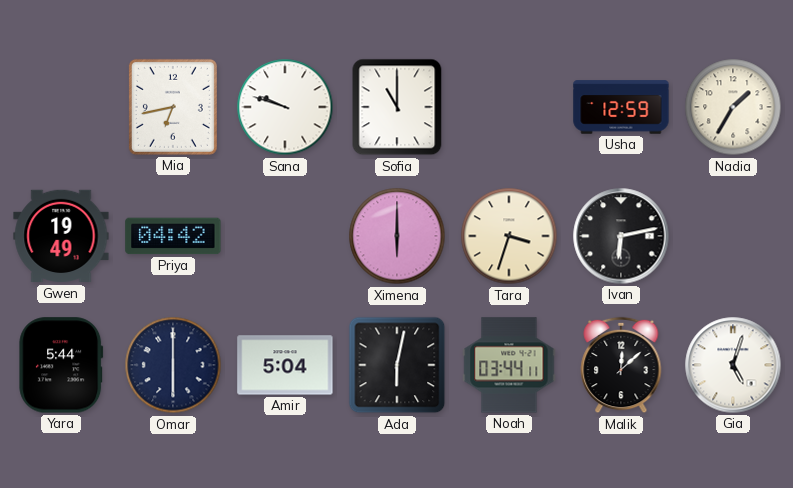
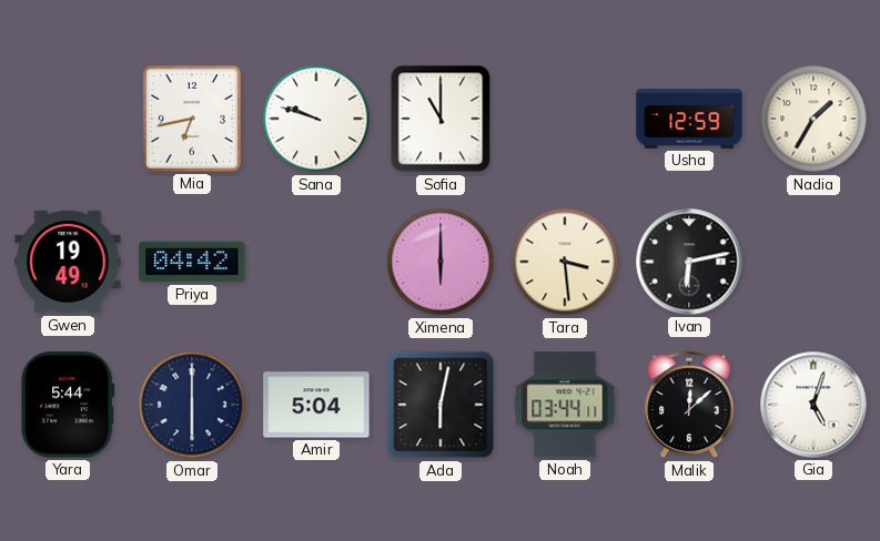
Tara: 3:33 -> 3:29
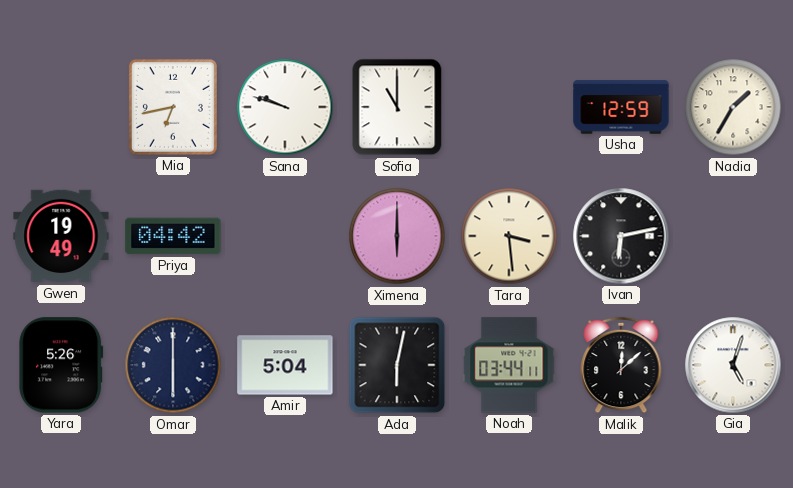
Yara: 5:44 -> 5:26
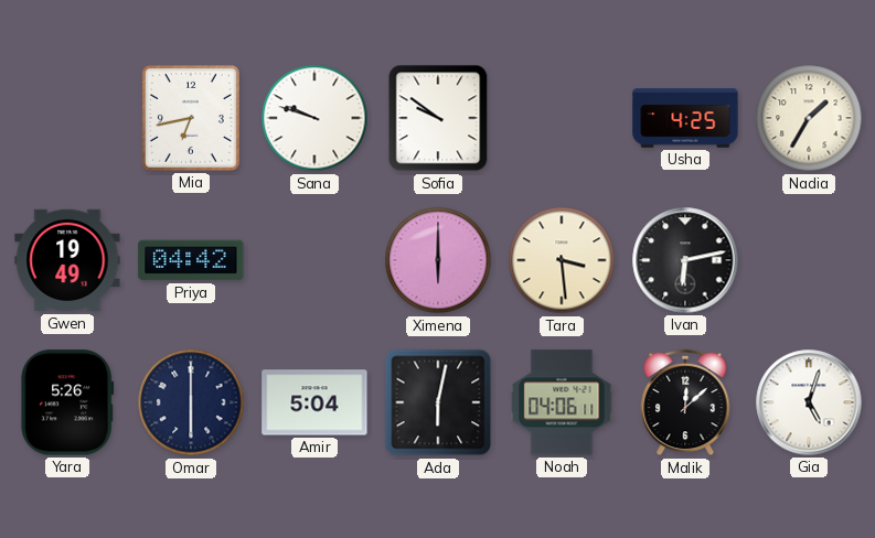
Sofia: 11:00 -> 9:51
Usha: 12:59 -> 4:25
Noah: 03:44 -> 04:06
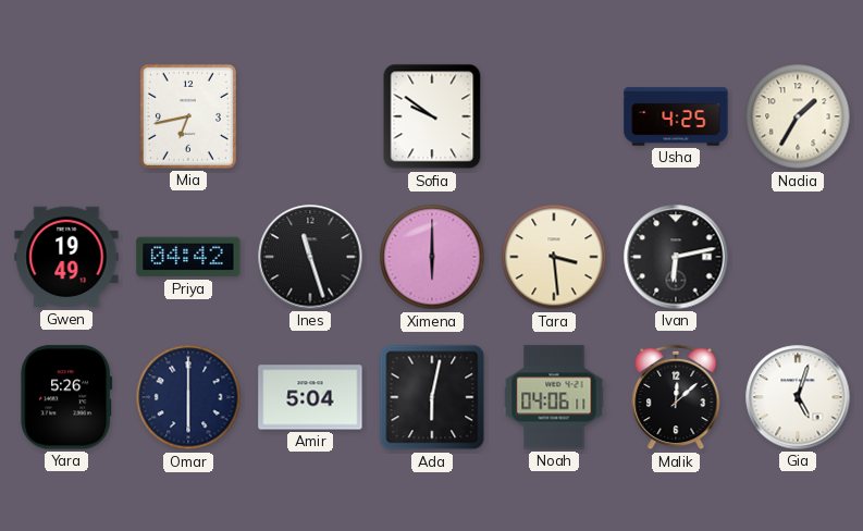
Sana: 9:48 -> none
Ines: none -> 11:27
